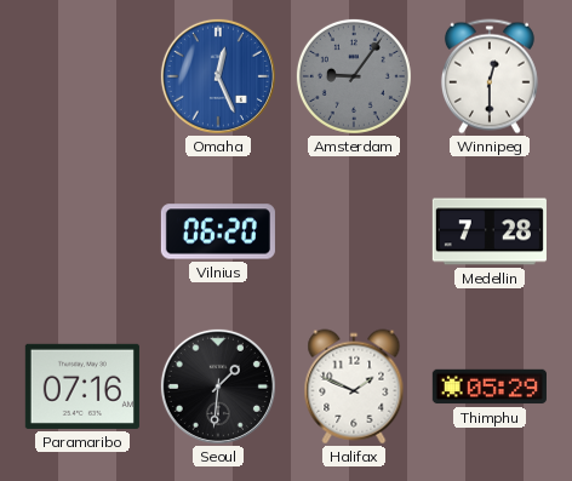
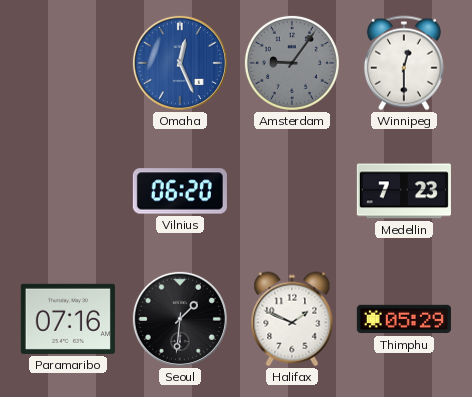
Medellin: 7:28 -> 7:23
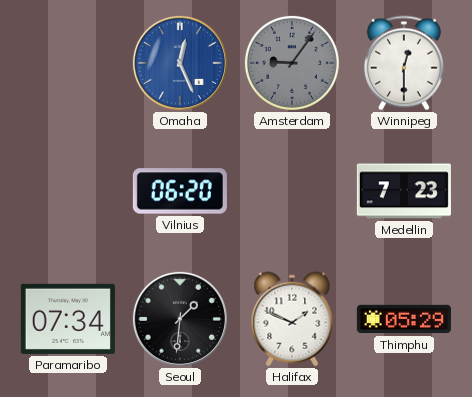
Paramaribo: 07:16 -> 07:34
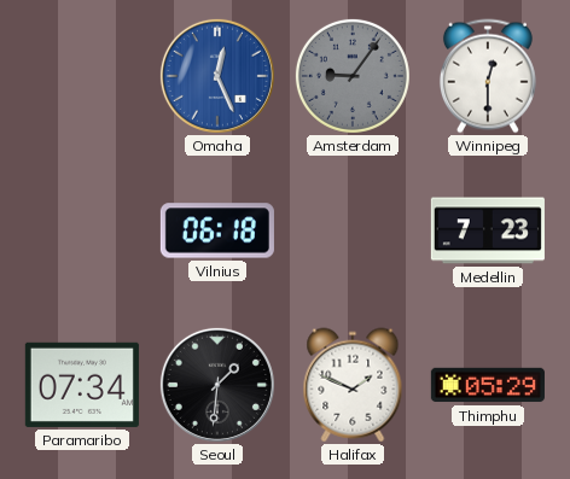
Vilnius: 06:20 -> 06:18
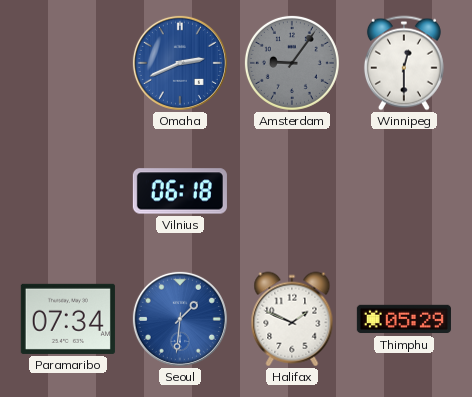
Omaha: 12:26 -> 2:41
Medellin: 7:23 -> none
Seoul dial: black -> blue
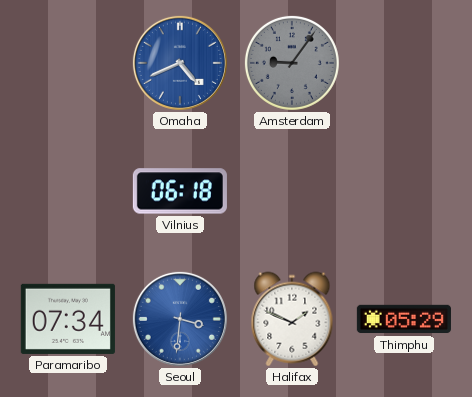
Omaha: 2:41 -> 4:41
Winnipeg: 12:30 -> none
Seoul: 1:31 -> 3:31
